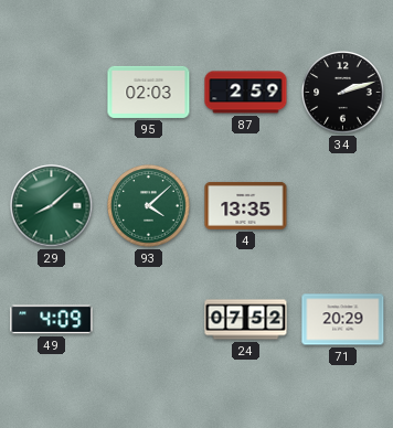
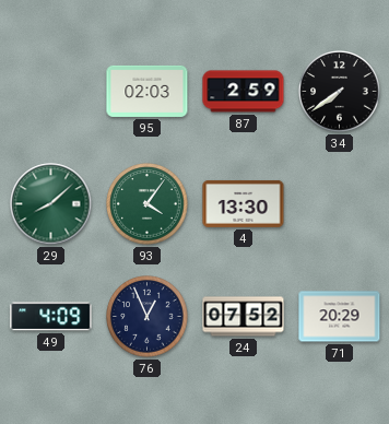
34: 2:12 -> 7:39
93: 4:08 -> 4:06
4: 13:35 -> 13:30
76: none -> 12:56
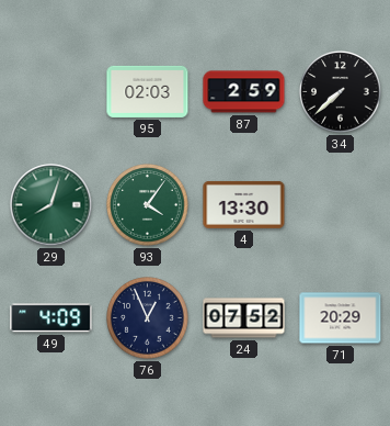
34: 7:39 -> 7:38
29: 8:08 -> 8:03
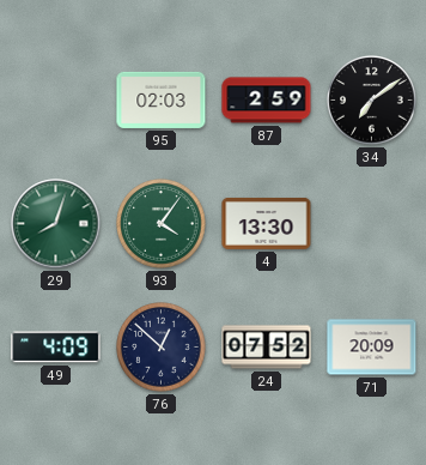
34: 7:38 -> 7:09
76: 12:56 -> 12:52
71: 20:29 -> 20:09
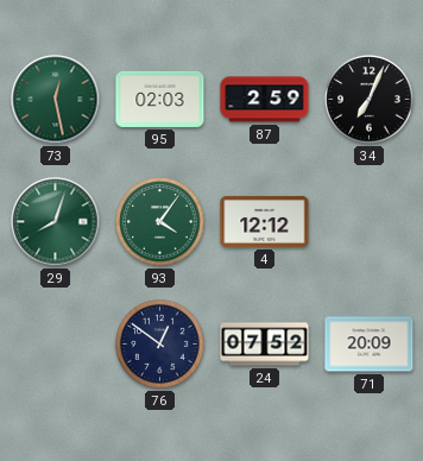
73: none -> 12:28
34: 7:09 -> 7:04
4: 13:30 -> 12:12
49: 4:09 -> none
76: 12:52 -> 12:51
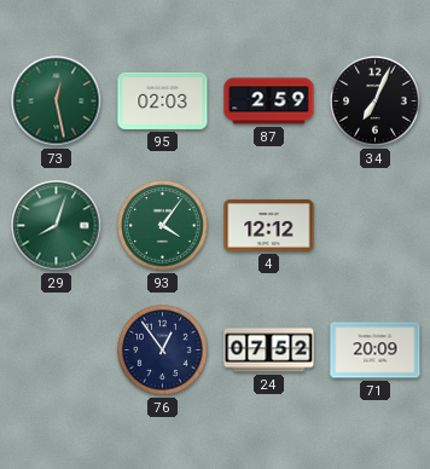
76: 12:51 -> 12:54
